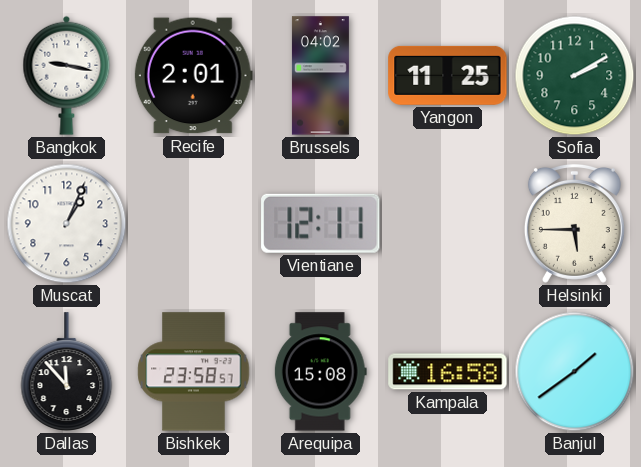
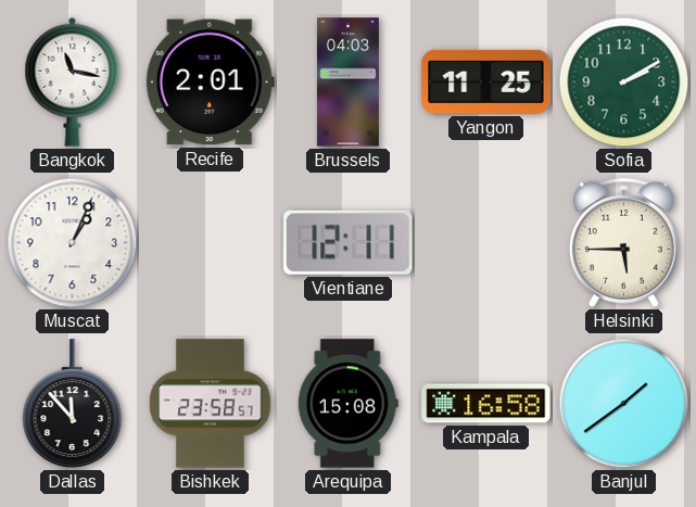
Bangkok: 9:17 -> 11:17
Brussels: 04:02 -> 04:03
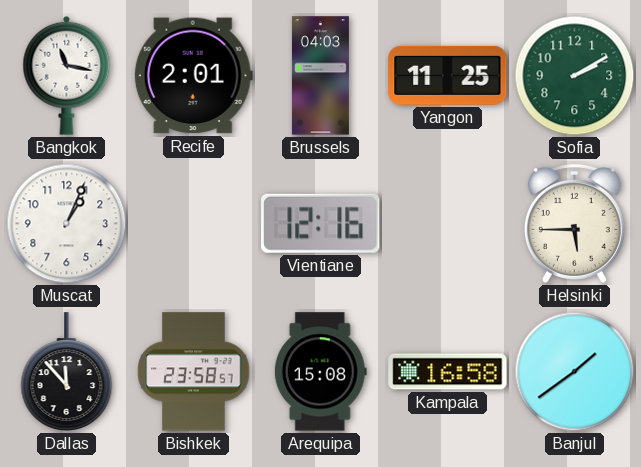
Vientiane: 12:11 -> 12:16
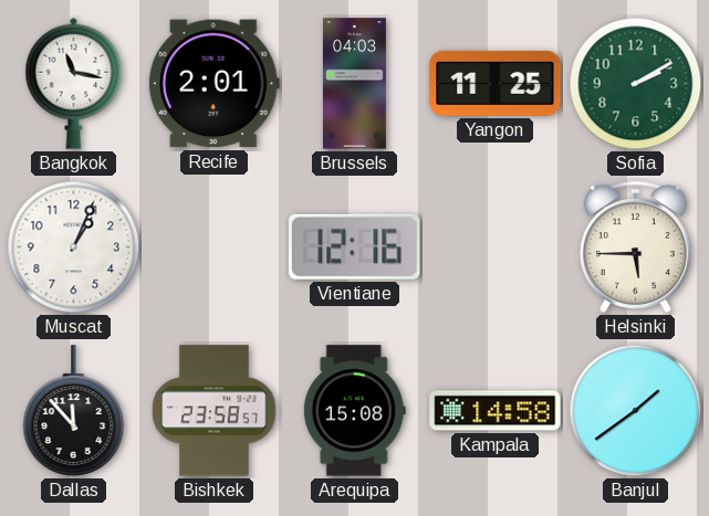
Kampala: 16:58 -> 14:58
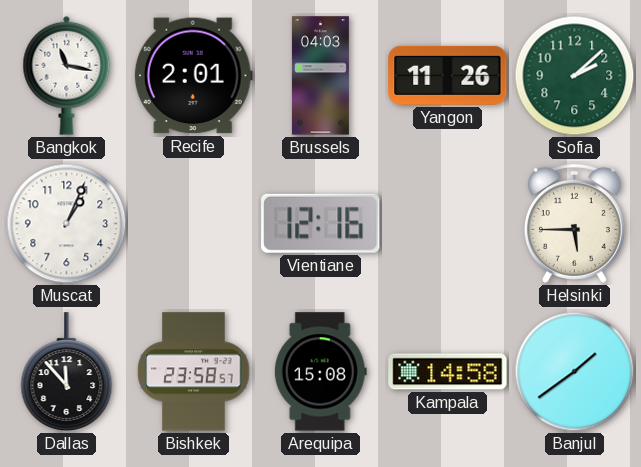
Yangon: 11:25 -> 11:26
Sofia: 2:10 -> 2:08
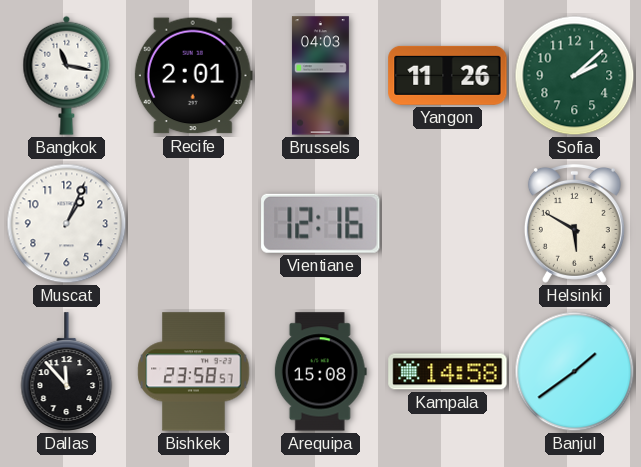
Helsinki: 5:45 -> 5:50
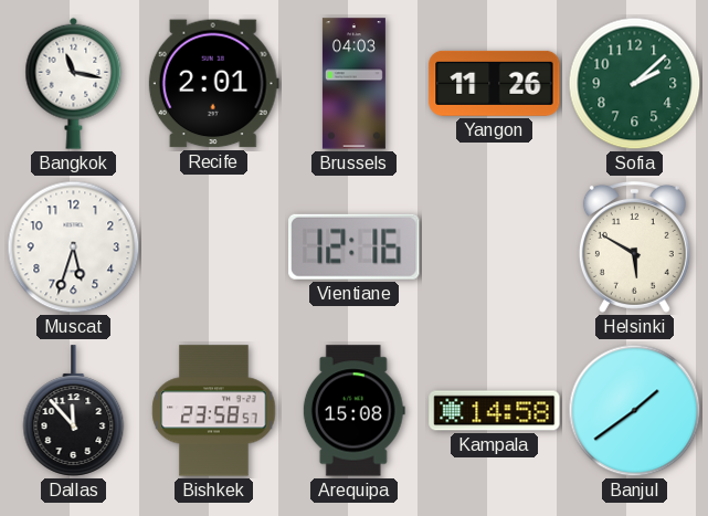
Muscat: 1:04 -> 5:33
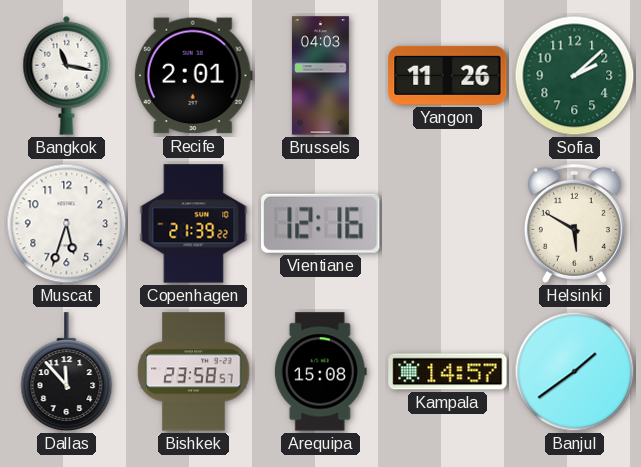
Copenhagen: none -> 21:39
Kampala: 14:58 -> 14:57
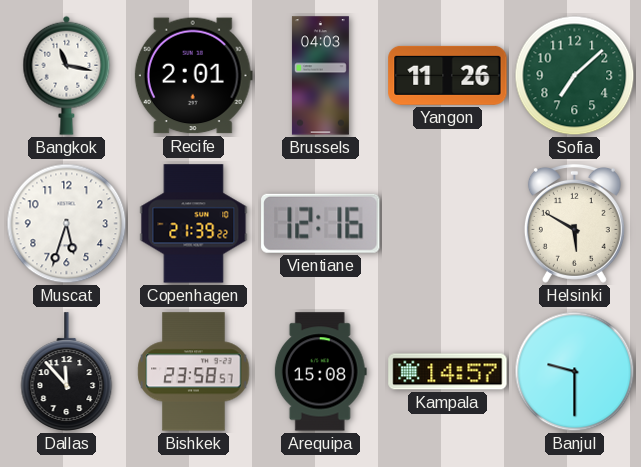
Sofia: 2:08 -> 7:08
Banjul: 1:39 -> 9:30
